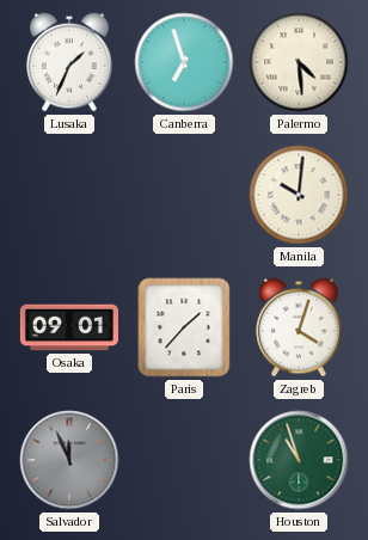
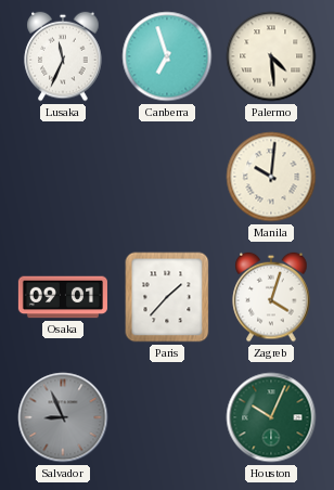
Lusaka: 1:34 -> 11:34
Salvador: 11:56 -> 8:56
Houston: 10:57 -> 10:04
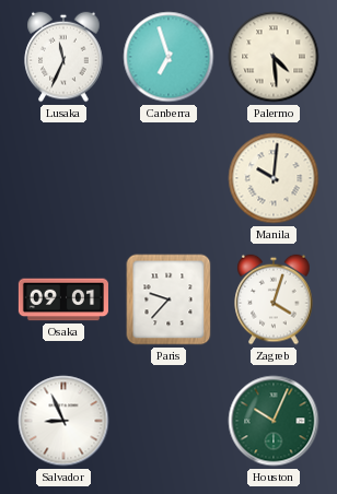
Paris: 1:37 -> 9:37
Salvador dial: grey -> white
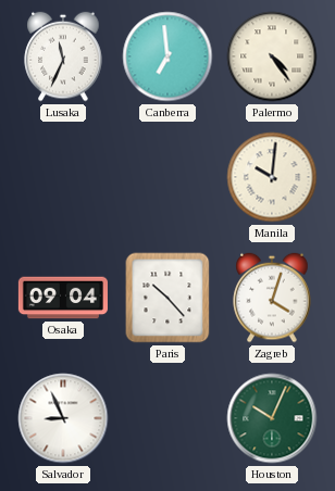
Canberra: 6:57 -> 6:59
Palermo: 4:29 -> 4:24
Osaka: 09:01 -> 09:04
Paris: 9:37 -> 10:23
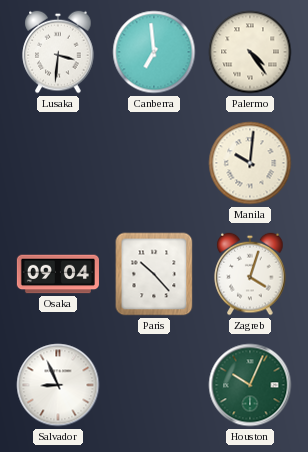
Lusaka: 11:34 -> 3:31
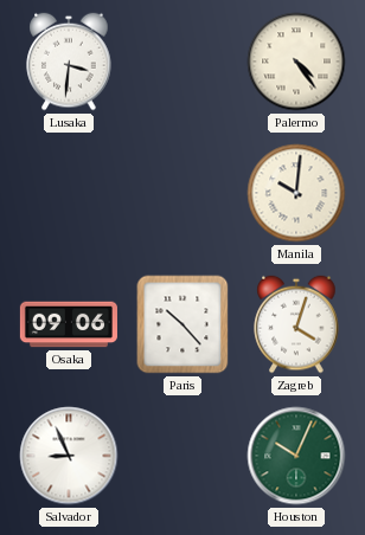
Canberra: 6:59 -> none
Osaka: 09:04 -> 09:06
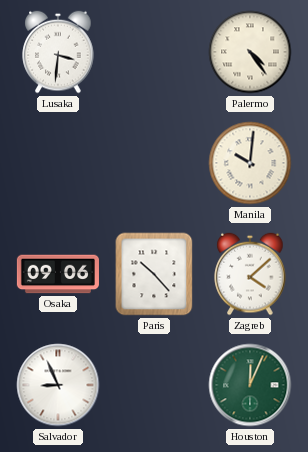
Zagreb: 4:03 -> 4:08
Houston: 10:04 -> 12:04
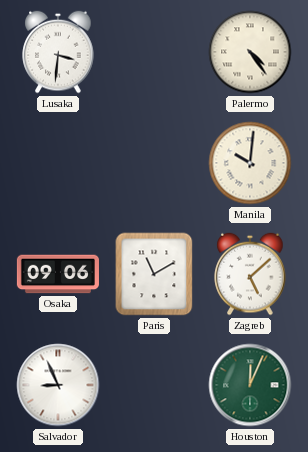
Paris: 10:23 -> 11:10
Zagreb: 4:08 -> 5:08
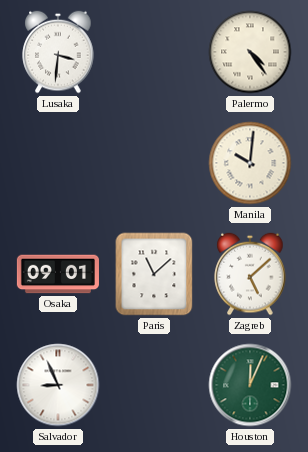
Osaka: 09:06 -> 09:01
Paris: 11:10 -> 11:08
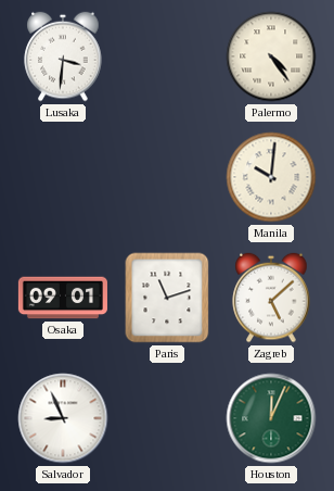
Paris: 11:08 -> 11:12
